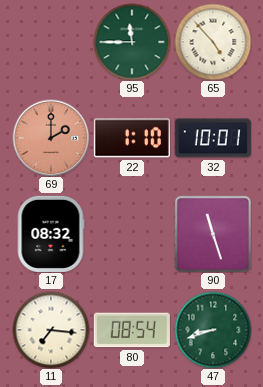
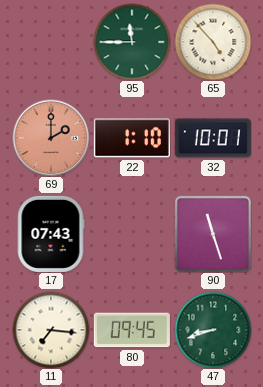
17: 08:32 -> 07:43
80: 08:54 -> 09:45
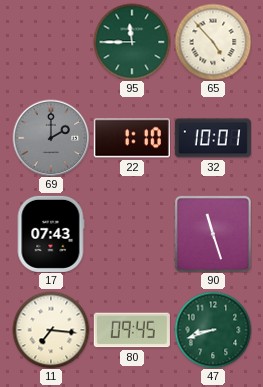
69 dial: salmon -> grey
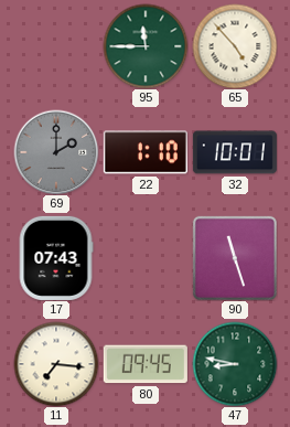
47: 8:42 -> 8:47
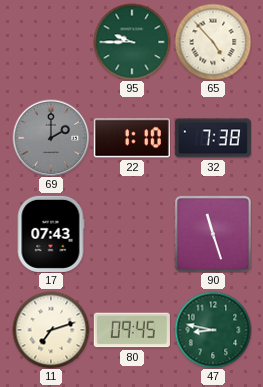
95: 11:45 -> 9:45
32: 10:01 -> 7:38
11: 7:16 -> 7:12
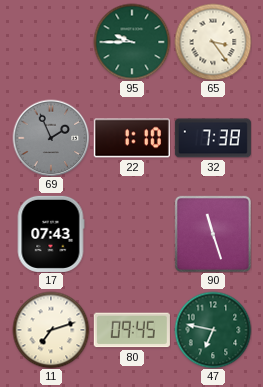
65: 4:53 -> 3:24
69: 2:00 -> 1:56
47: 8:47 -> 6:47
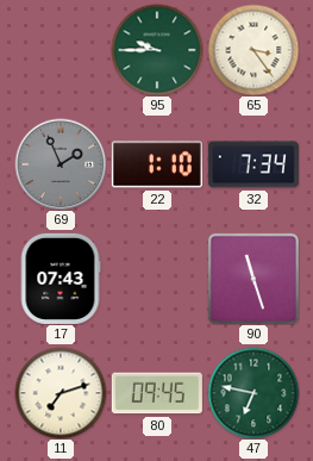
32: 7:38 -> 7:34
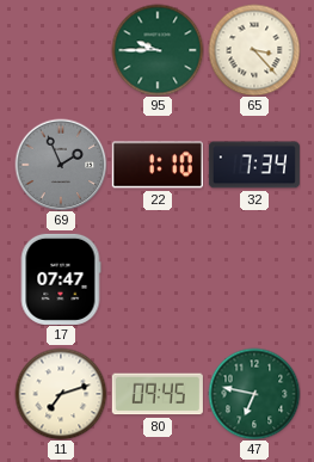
65: 3:24 -> 3:23
17: 07:43 -> 07:47
90: 11:27 -> none
